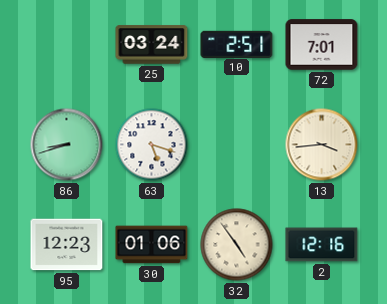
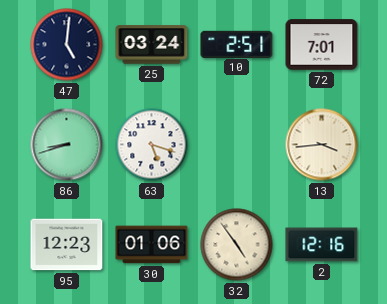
47: none -> 5:01
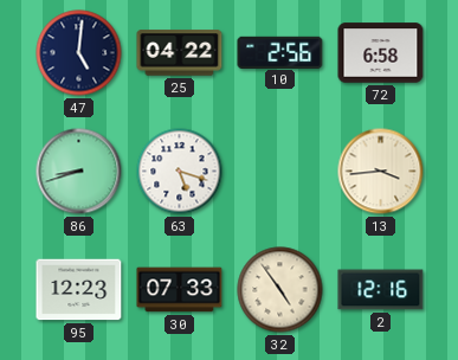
25: 03:24 -> 04:22
10: 2:51 -> 2:56
72: 7:01 -> 6:58
30: 01:06 -> 07:33
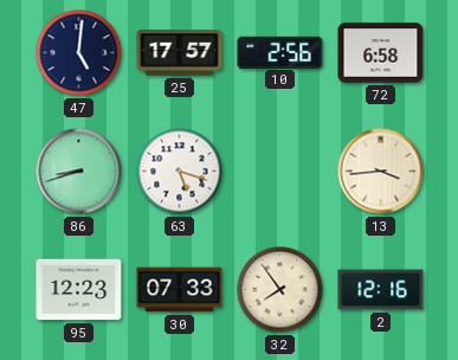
25: 04:22 -> 17:57
32: 4:54 -> 7:54
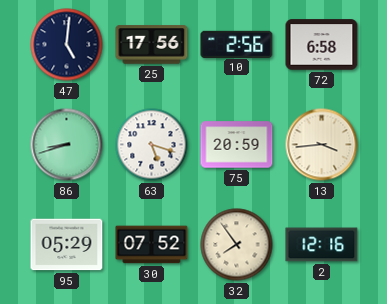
25: 17:57 -> 17:56
75: none -> 20:59
95: 12:23 -> 05:29
30: 07:33 -> 07:52
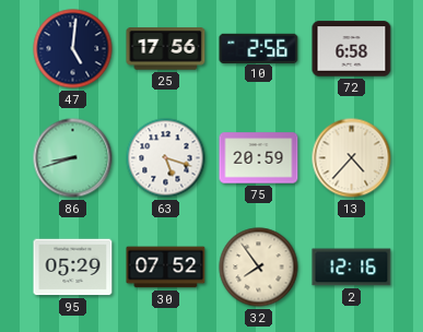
13: 3:44 -> 4:37
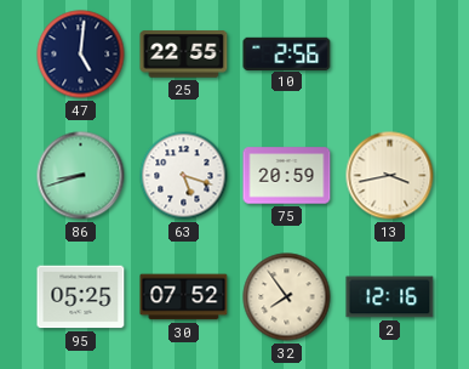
25: 17:56 -> 22:55
72: 6:58 -> none
13: 4:37 -> 3:43
95: 05:29 -> 05:25
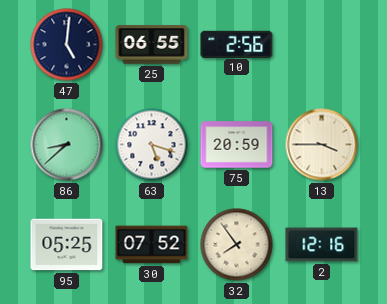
25: 22:55 -> 06:55
86: 8:42 -> 8:38
13: 3:43 -> 3:45
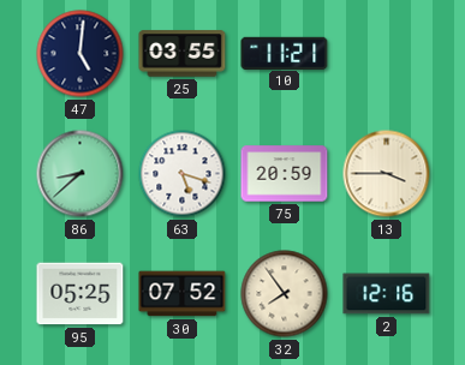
25: 06:55 -> 03:55
10: 2:56 -> 11:21
